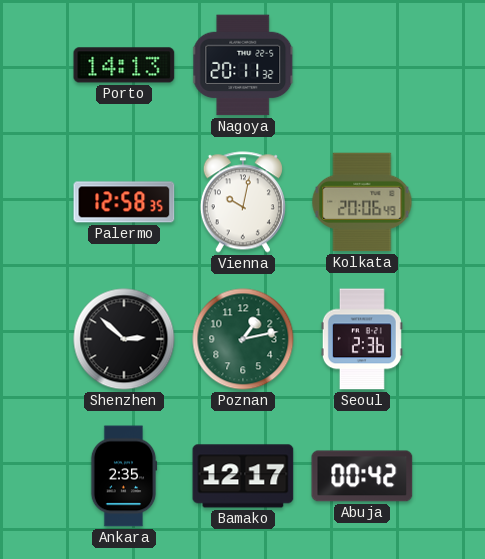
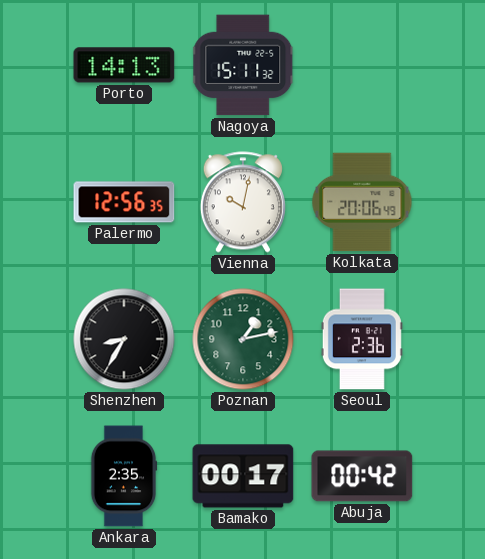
Nagoya: 20:11 -> 15:11
Palermo: 12:58 -> 12:56
Shenzhen: 2:52 -> 8:35
Bamako: 12:17 -> 00:17
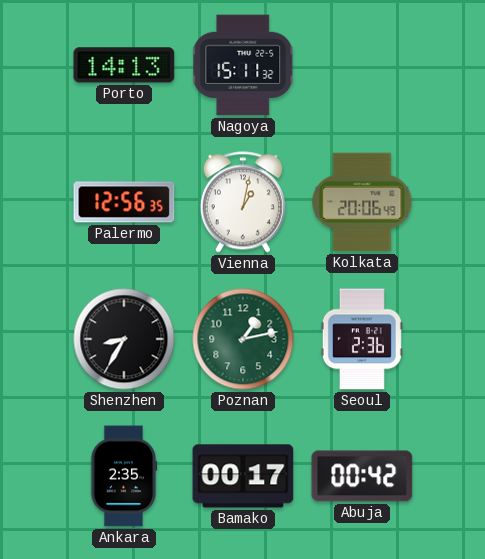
Vienna: 10:02 -> 1:02
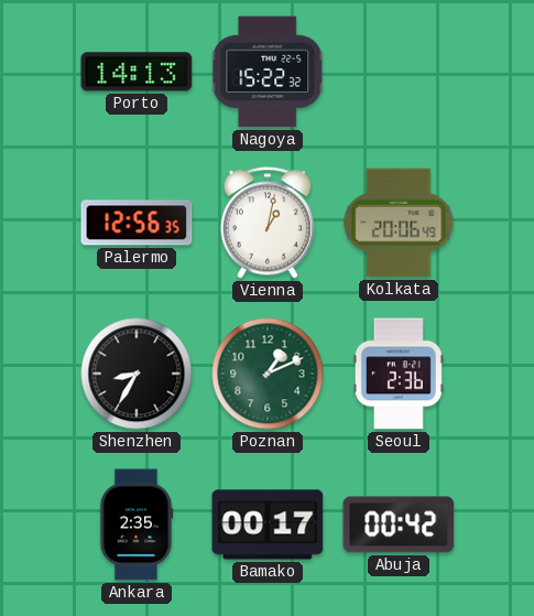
Nagoya: 15:11 -> 15:22
Poznan: 1:13 -> 1:11
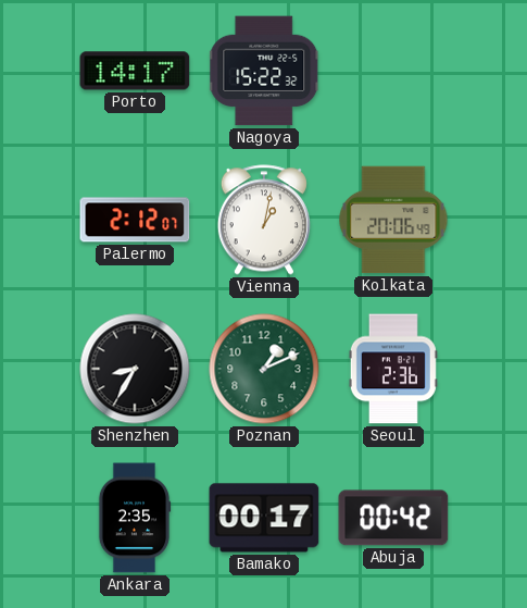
Porto: 14:13 -> 14:17
Palermo: 12:56 -> 2:12
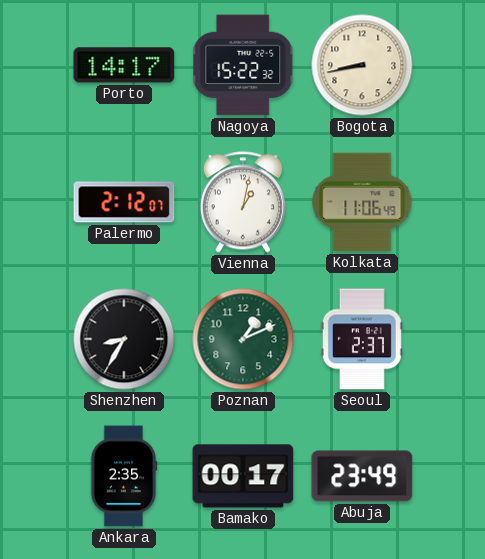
Bogota: none -> 8:43
Kolkata: 20:06 -> 11:06
Seoul: 2:36 -> 2:37
Abuja: 00:42 -> 23:49
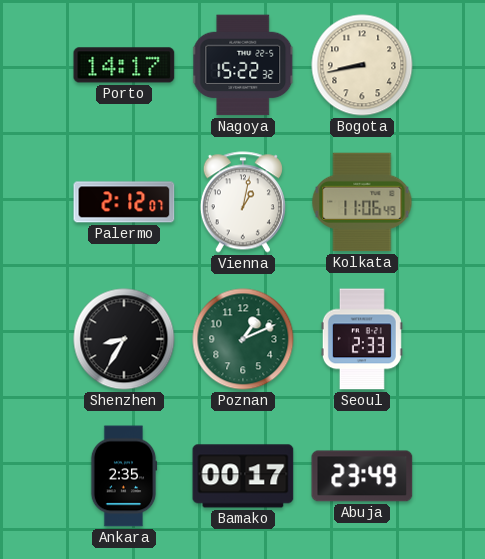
Seoul: 2:37 -> 2:33
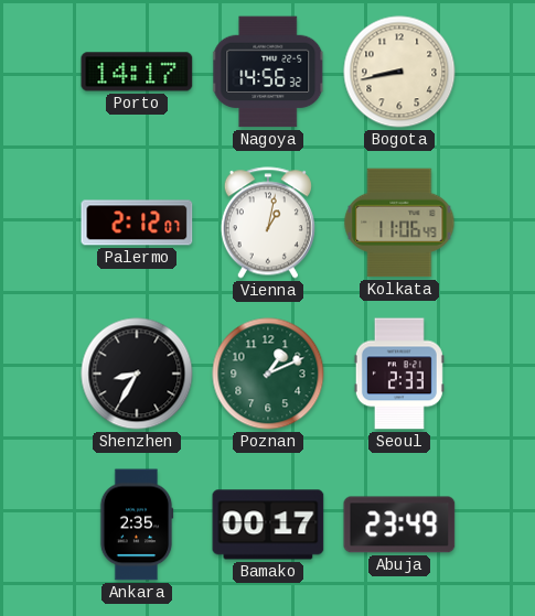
Nagoya: 15:22 -> 14:56
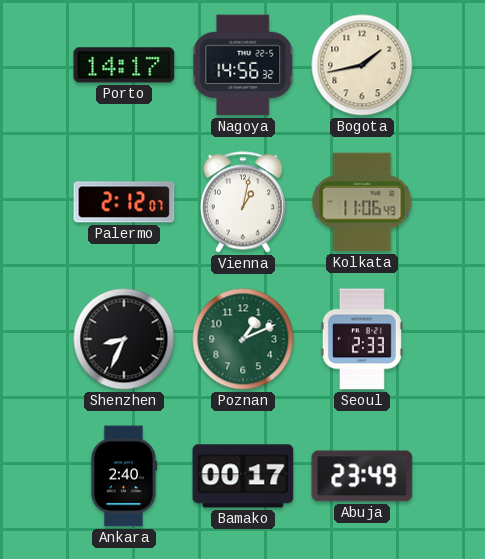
Bogota: 8:43 -> 1:43
Shenzhen: 8:35 -> 8:34
Ankara: 2:35 -> 2:40
